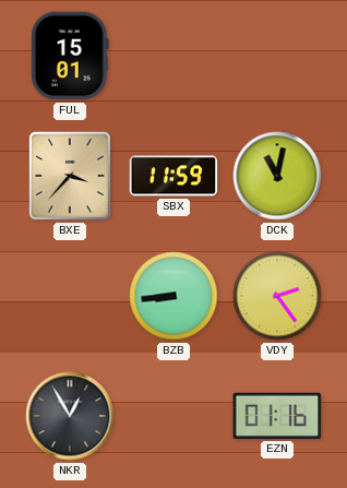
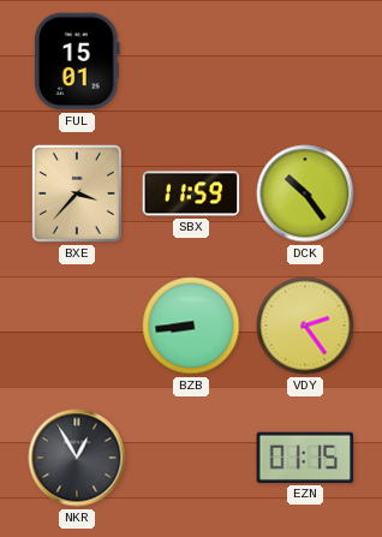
DCK: 11:02 -> 10:24
EZN: 01:16 -> 01:15
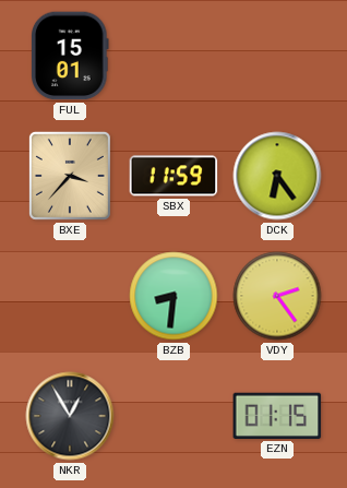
DCK: 10:24 -> 6:24
BZB: 8:44 -> 8:31
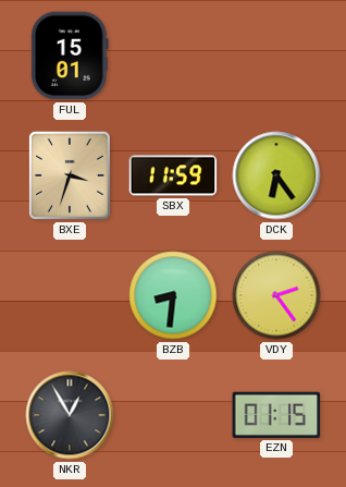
BXE: 3:37 -> 3:33
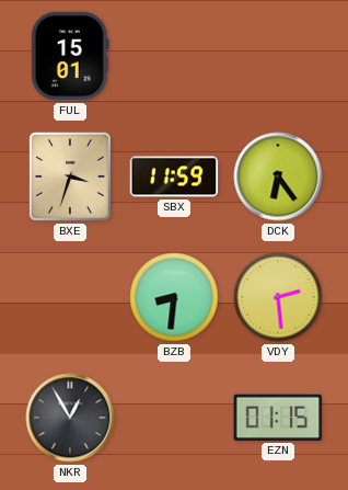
VDY: 2:24 -> 2:29
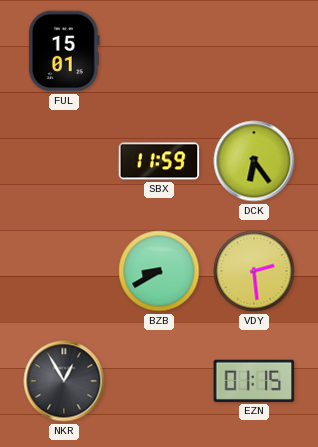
BXE: 3:33 -> none
BZB: 8:31 -> 8:40
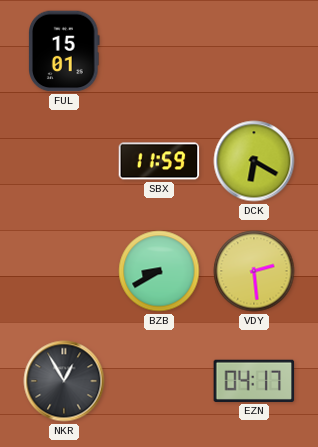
DCK: 6:24 -> 6:20
EZN: 01:15 -> 04:17
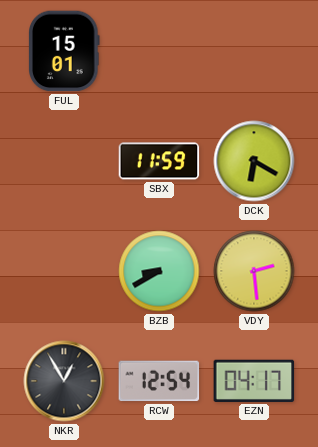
RCW: none -> 12:54
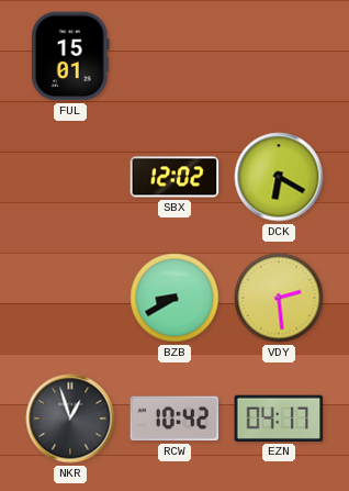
SBX: 11:59 -> 12:02
NKR: 12:55 -> 12:57
RCW: 12:54 -> 10:42
